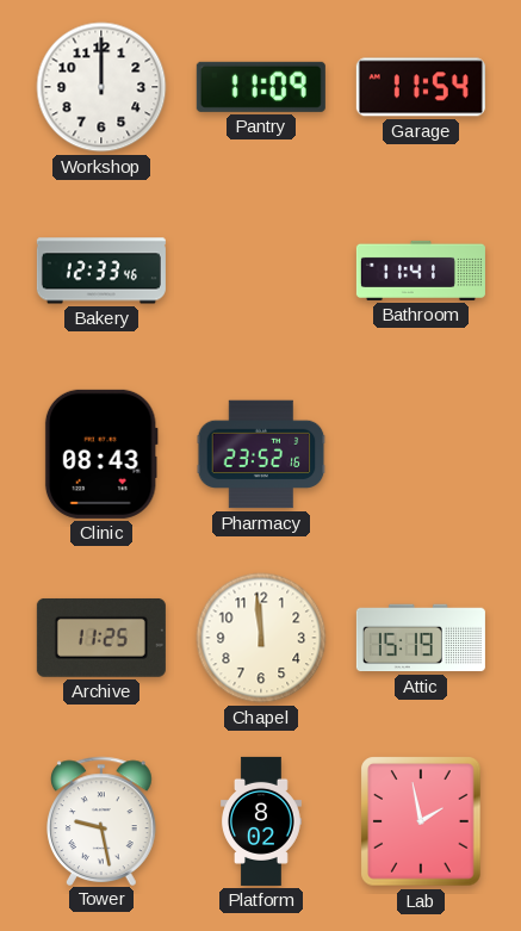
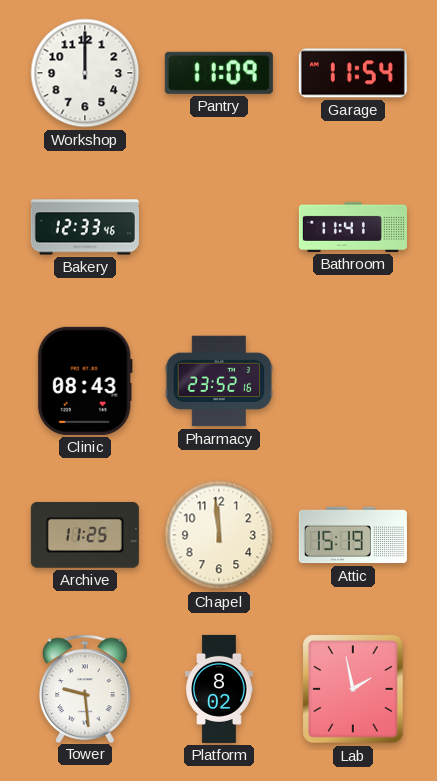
Tower: 9:28 -> 9:29
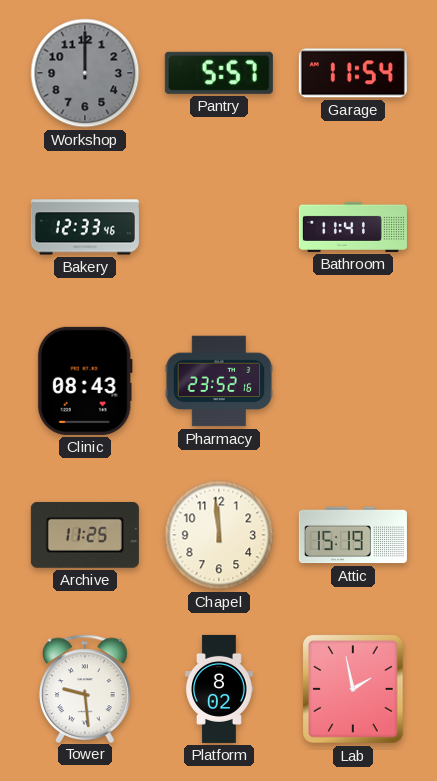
Workshop dial: white -> grey
Pantry: 11:09 -> 5:57
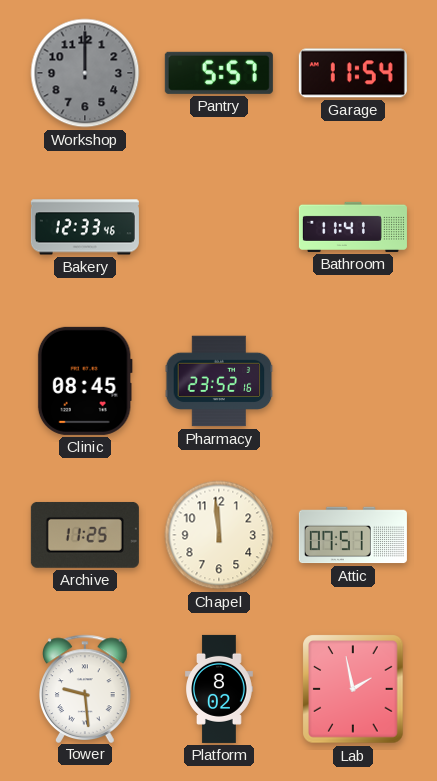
Clinic: 08:43 -> 08:45
Attic: 15:19 -> 07:51
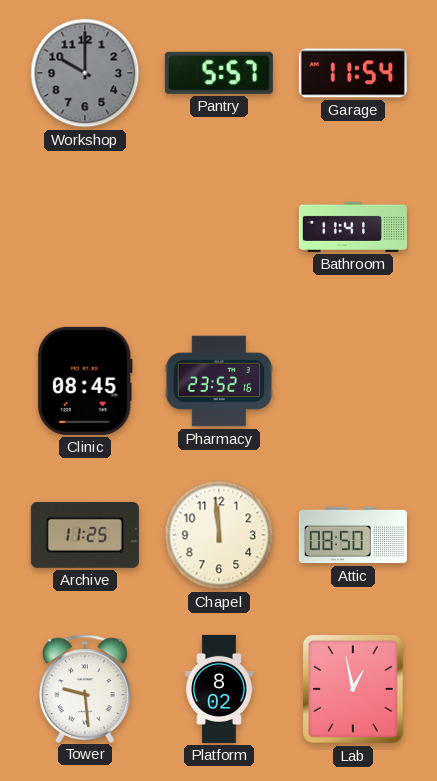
Workshop: 12:00 -> 10:00
Bakery: 12:33 -> none
Attic: 07:51 -> 08:50
Lab: 1:58 -> 12:58
